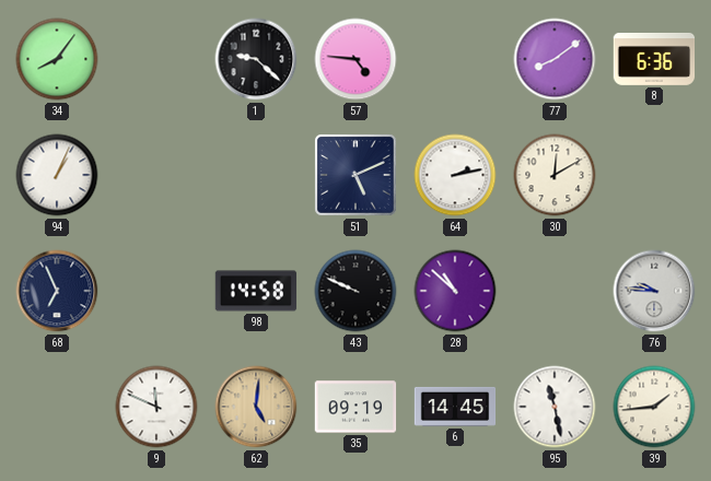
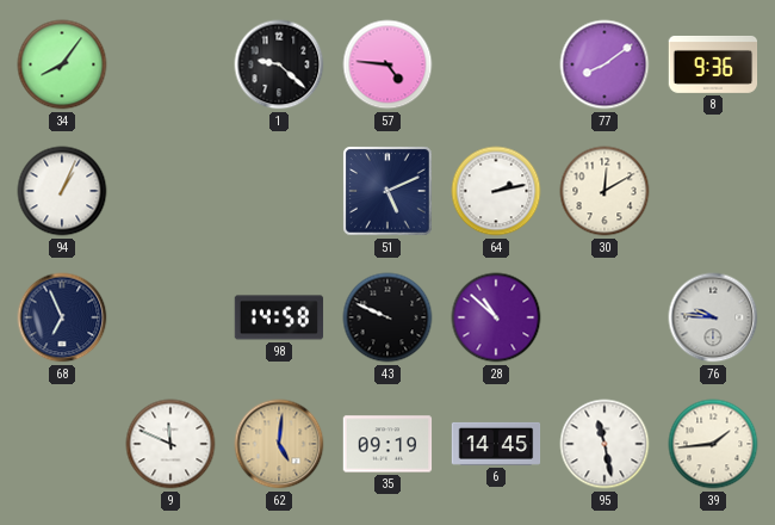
8: 6:36 -> 9:36
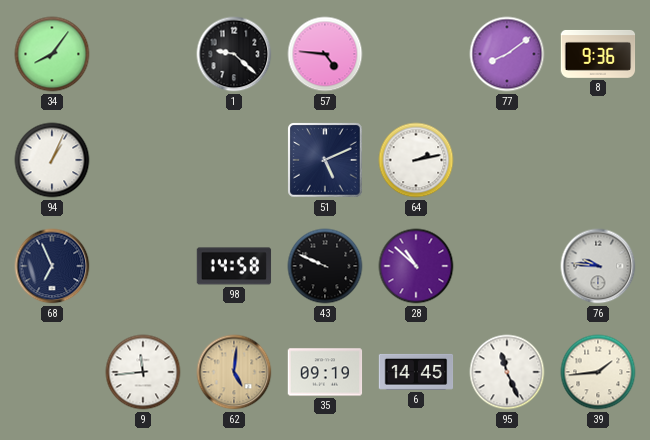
30: 12:10 -> none
9: 11:49 -> 11:44
95: 11:28 -> 11:26
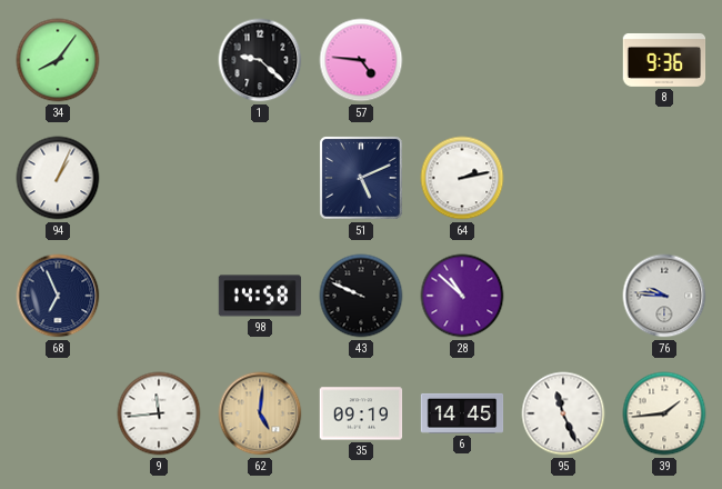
77: 8:09 -> none
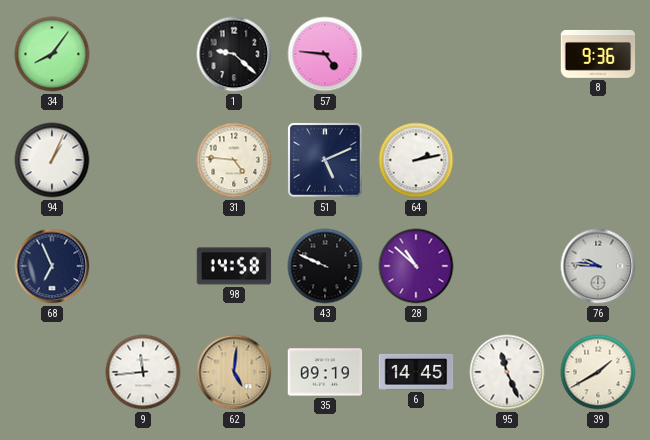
31: none -> 4:46
39: 1:44 -> 1:40
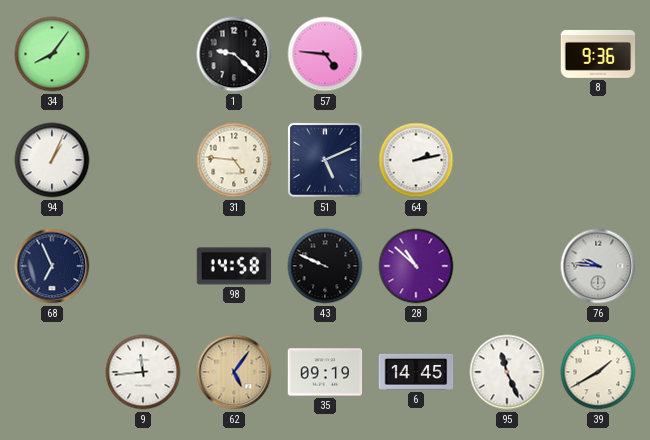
62: 5:01 -> 5:06
